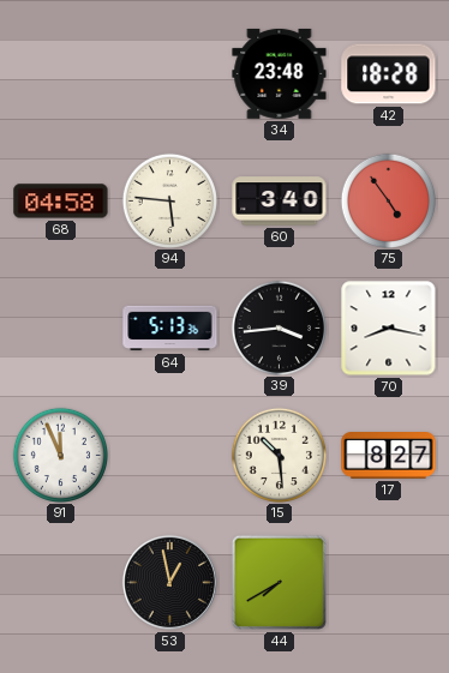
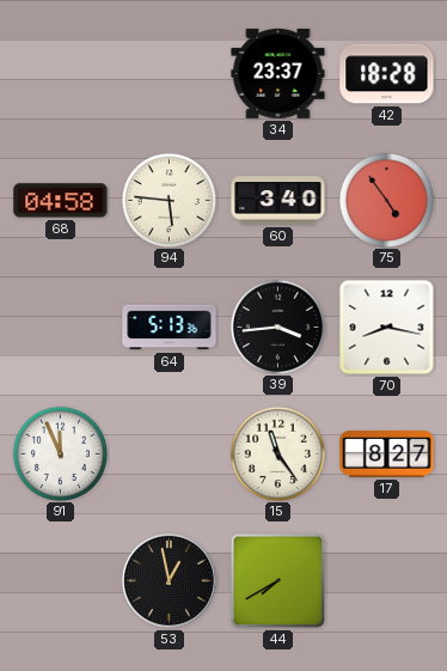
34: 23:48 -> 23:37
15: 10:29 -> 11:24
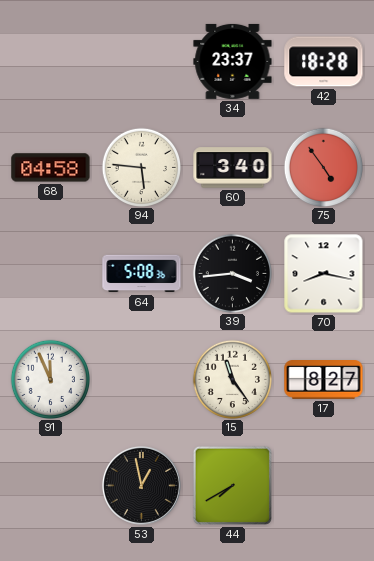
64: 5:13 -> 5:08
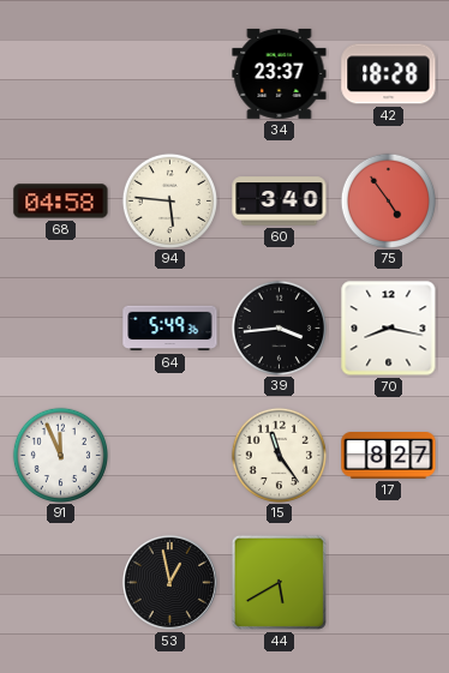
64: 5:08 -> 5:49
44: 7:40 -> 5:40
